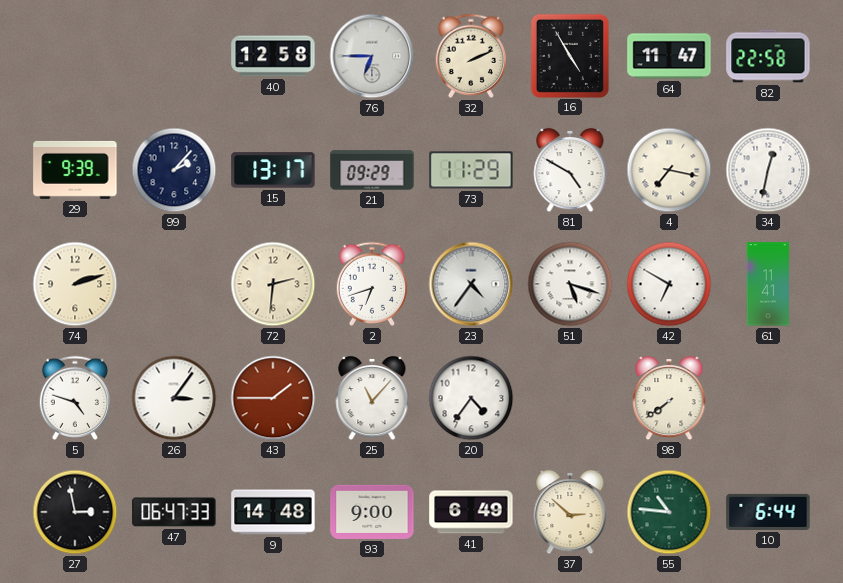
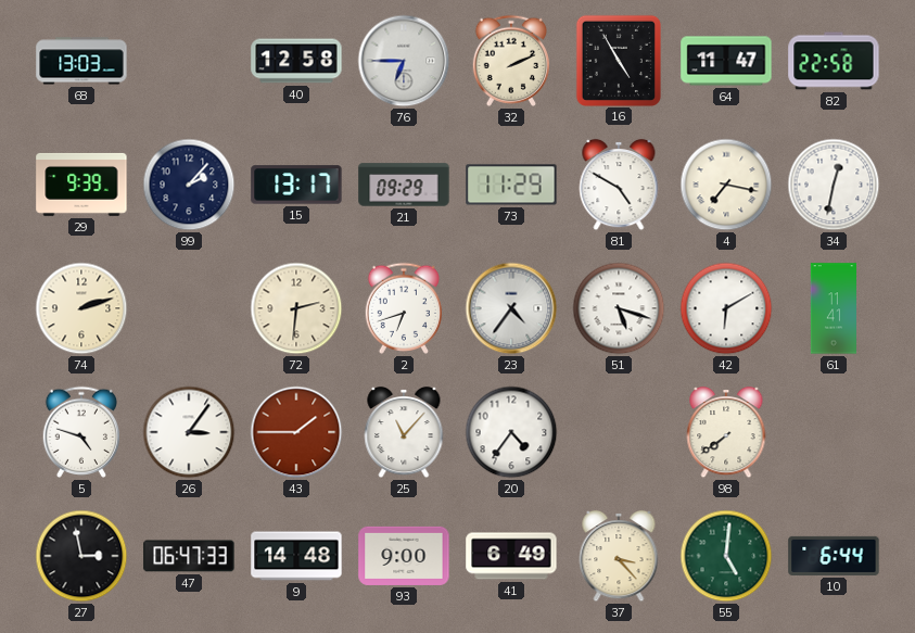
68: none -> 13:03
42: 6:50 -> 6:10
37: 2:52 -> 3:23
55: 10:46 -> 5:01
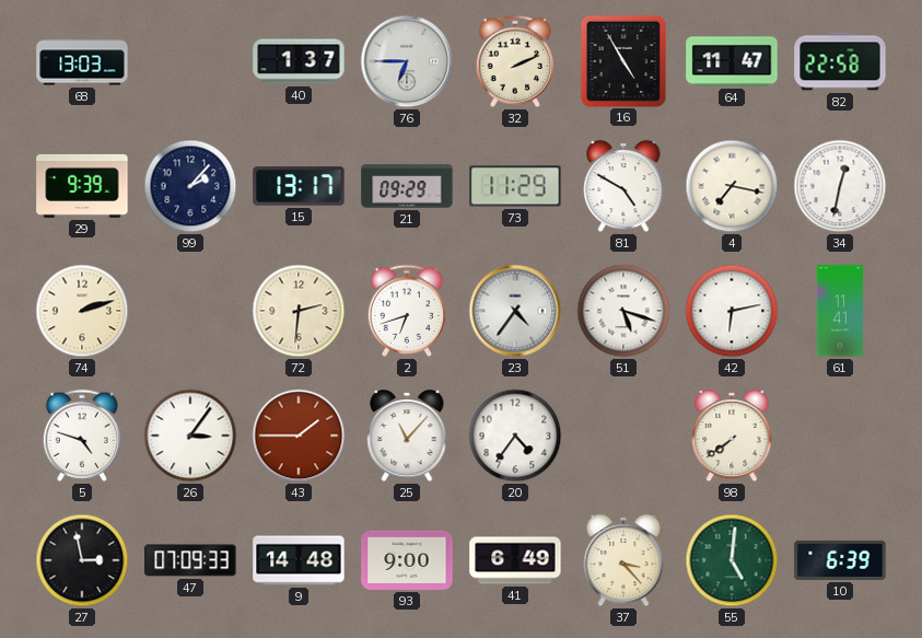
40: 12:58 -> 1:37
42: 6:10 -> 6:13
47: 06:47 -> 07:09
10: 6:44 -> 6:39
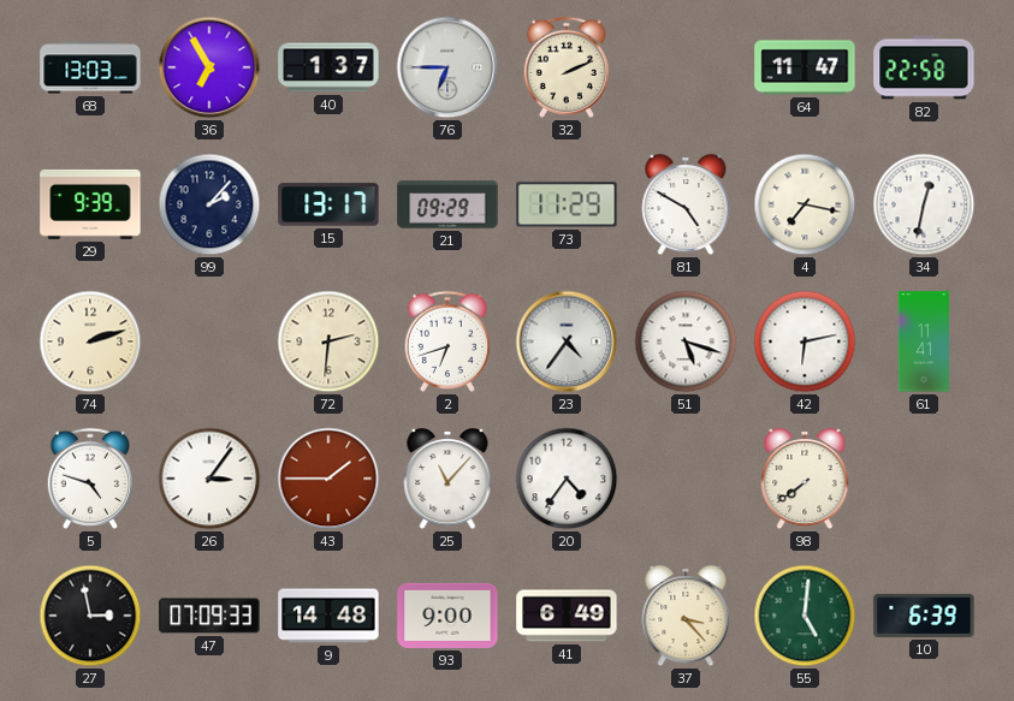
36: none -> 6:55
16: 4:55 -> none
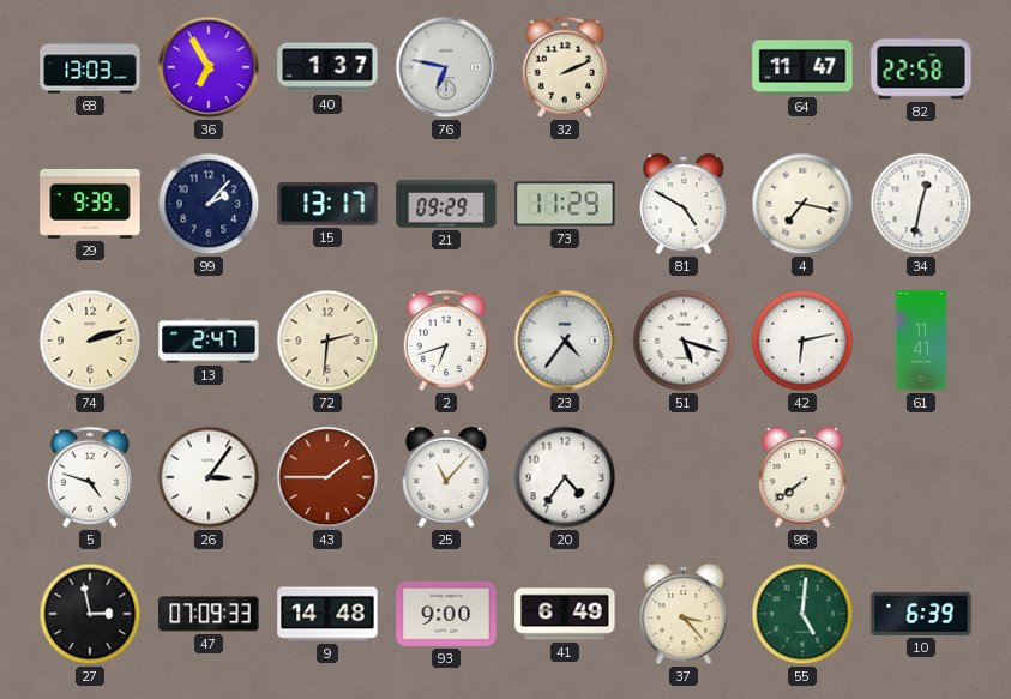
76: 6:45 -> 6:47
13: none -> 2:47
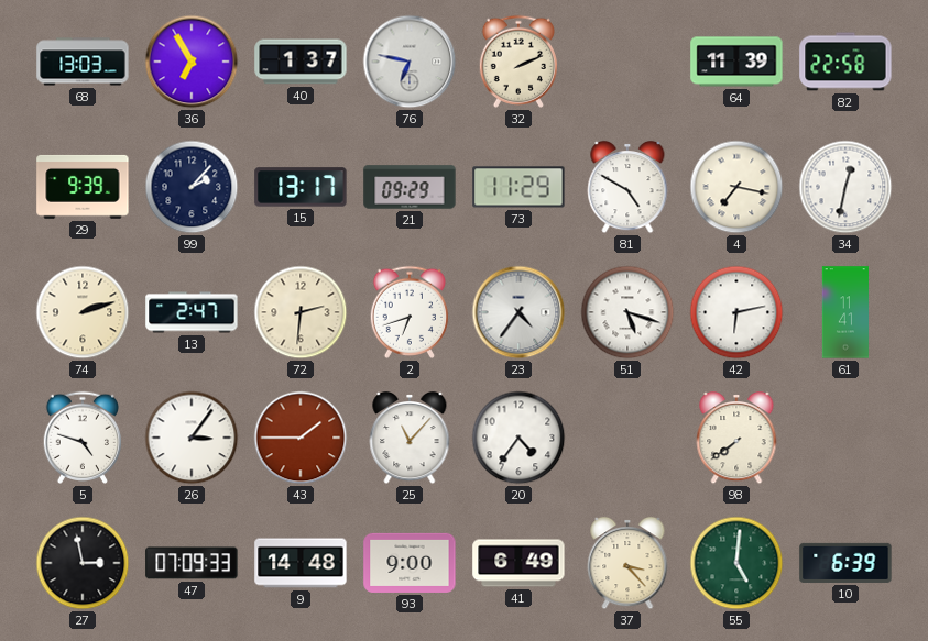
64: 11:47 -> 11:39
